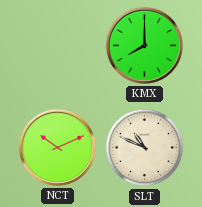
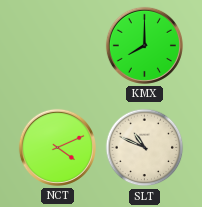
NCT: 10:11 -> 4:11
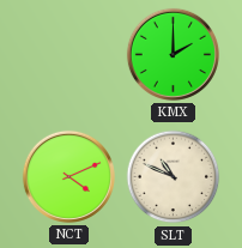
KMX: 8:00 -> 2:00
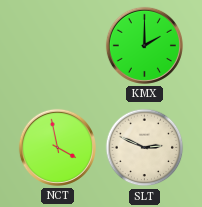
NCT: 4:11 -> 3:58
SLT: 10:49 -> 2:49
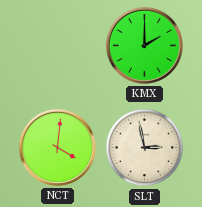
NCT: 3:58 -> 4:01
SLT: 2:49 -> 2:58
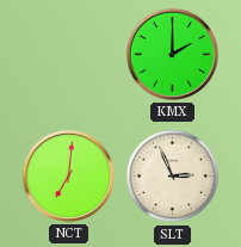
NCT: 4:01 -> 7:01
SLT: 2:58 -> 2:56
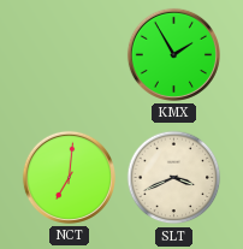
KMX: 2:00 -> 1:55
SLT: 2:56 -> 3:41
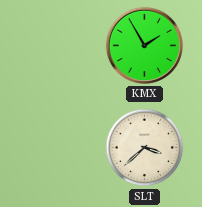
NCT: 7:01 -> none
SLT: 3:41 -> 3:38
